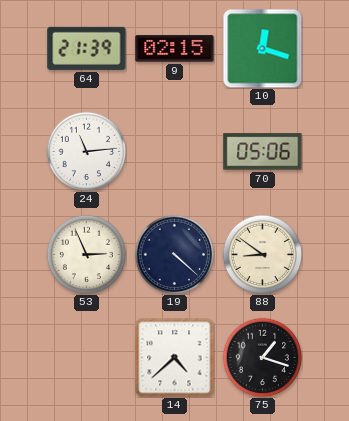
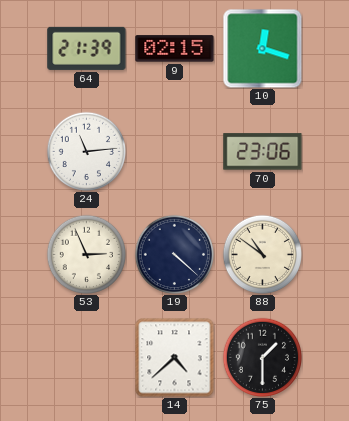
70: 05:06 -> 23:06
88: 8:51 -> 10:51
75: 1:18 -> 1:30
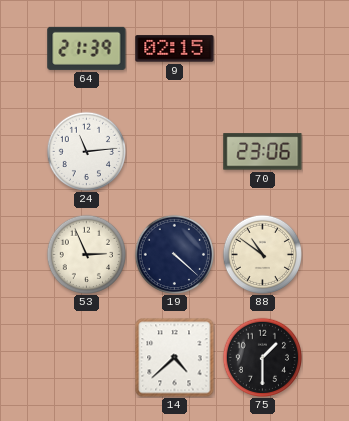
10: 12:18 -> none
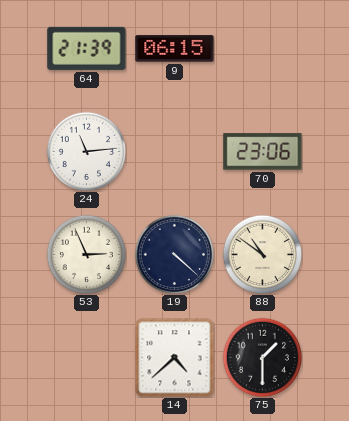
9: 02:15 -> 06:15
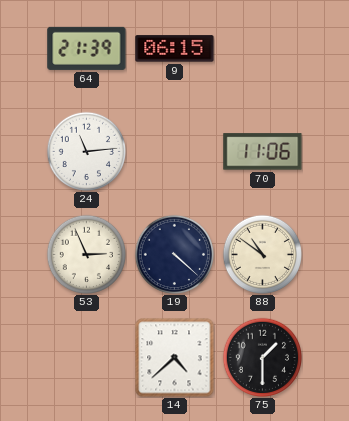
70: 23:06 -> 11:06
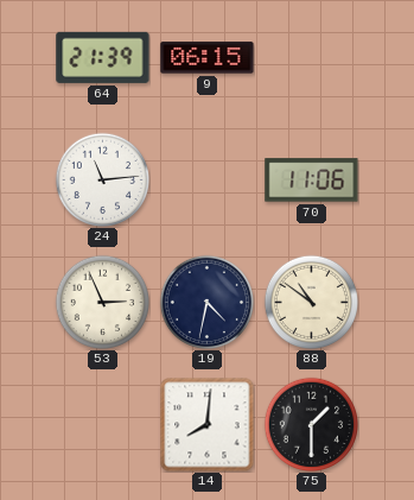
19: 4:22 -> 4:32
14: 4:38 -> 8:01
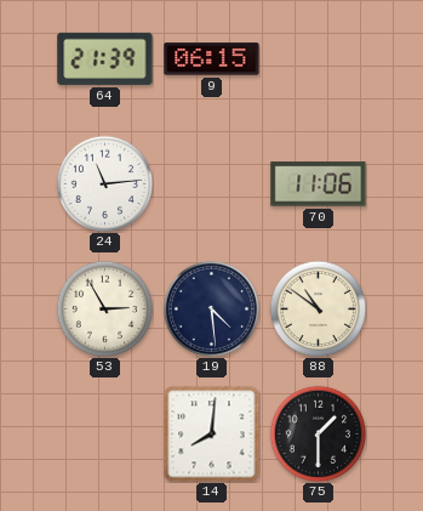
53: 2:56 -> 2:55
19: 4:32 -> 4:29
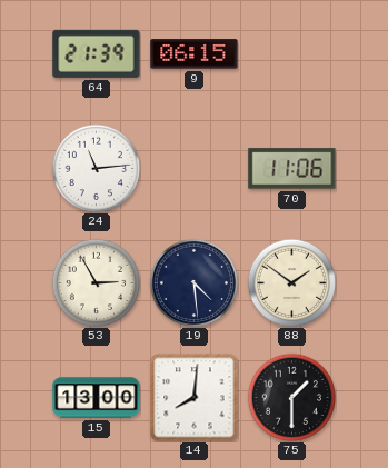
88: 10:51 -> 1:51
15: none -> 13:00
